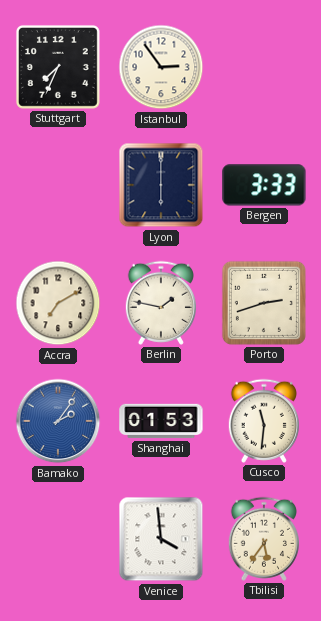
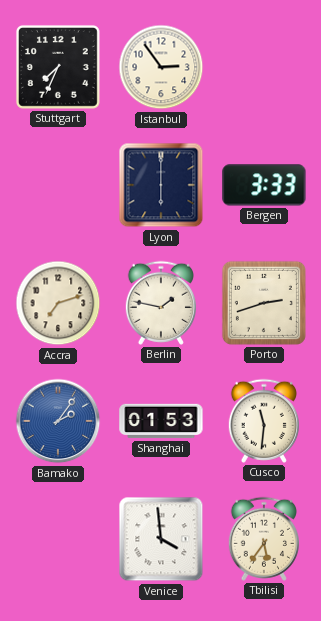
Accra: 7:10 -> 7:12
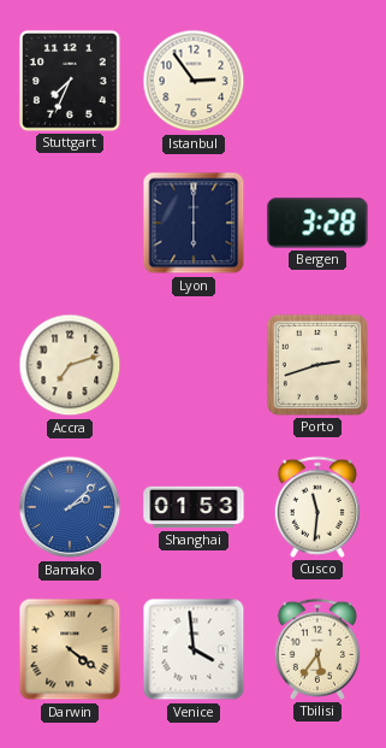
Bergen: 3:33 -> 3:28
Berlin: 1:47 -> none
Bamako: 2:06 -> 2:08
Darwin: none -> 4:21
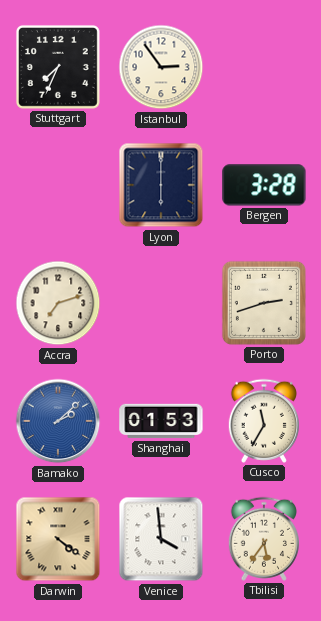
Cusco: 11:31 -> 11:35
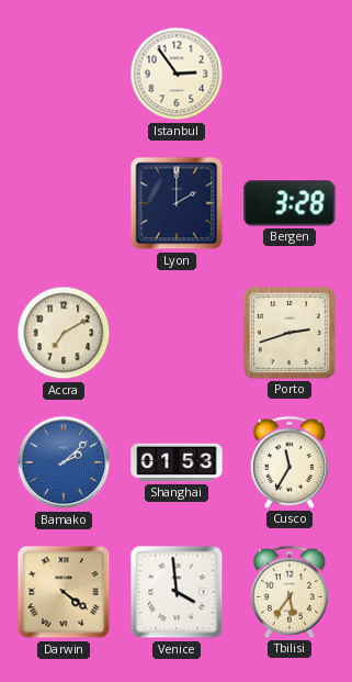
Stuttgart: 7:34 -> none
Lyon: 6:00 -> 2:00
Accra: 7:12 -> 7:10
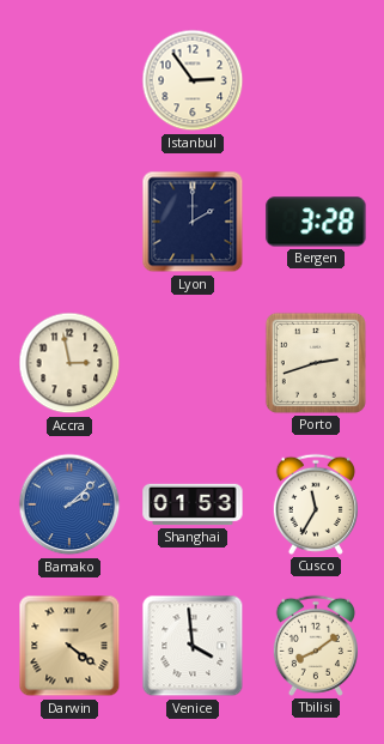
Accra: 7:10 -> 2:58
Tbilisi: 5:36 -> 8:09
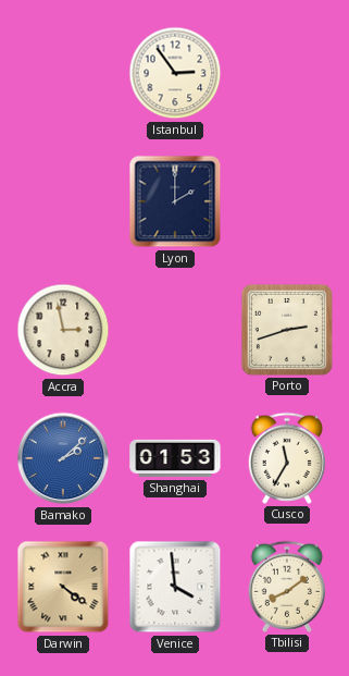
Bergen: 3:28 -> none
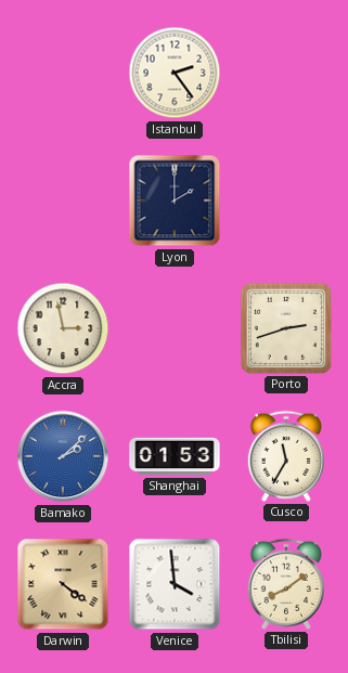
Istanbul: 2:54 -> 2:24
